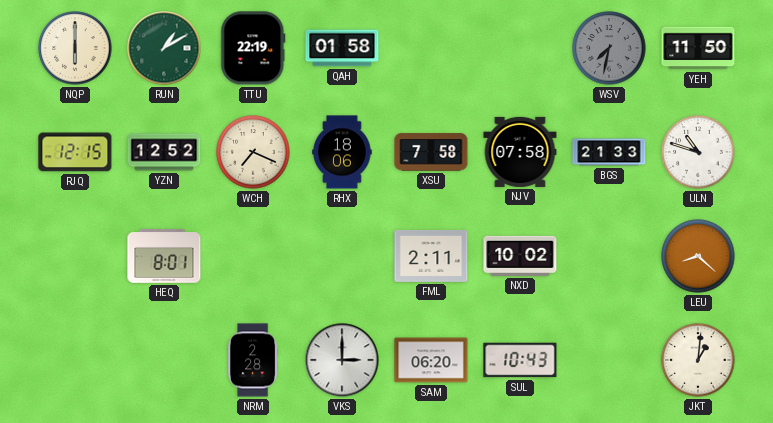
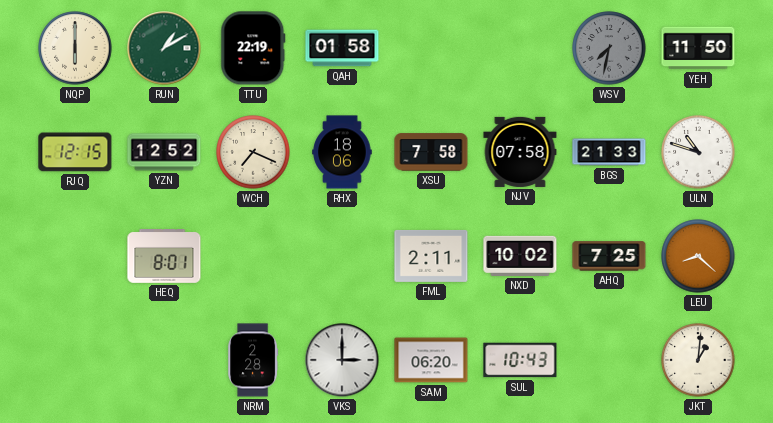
AHQ: none -> 7:25
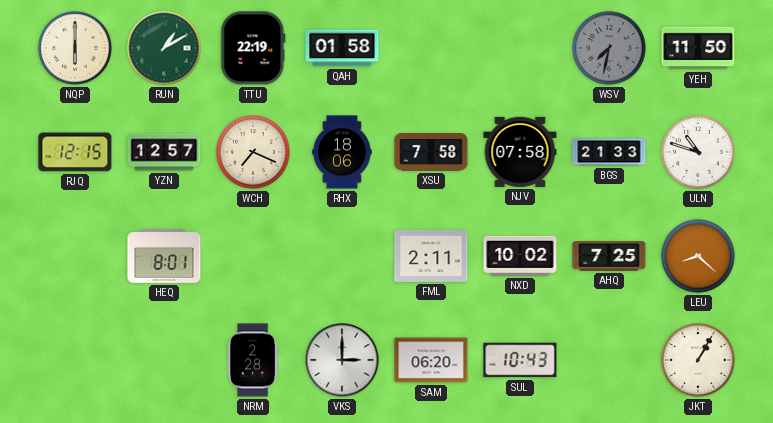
YZN: 12:52 -> 12:57
JKT: 1:01 -> 1:05
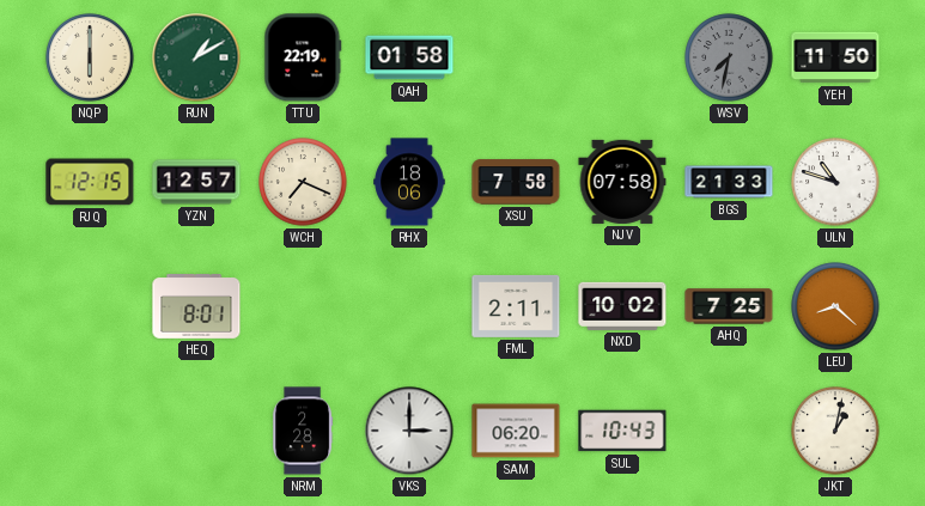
JKT: 1:05 -> 1:02
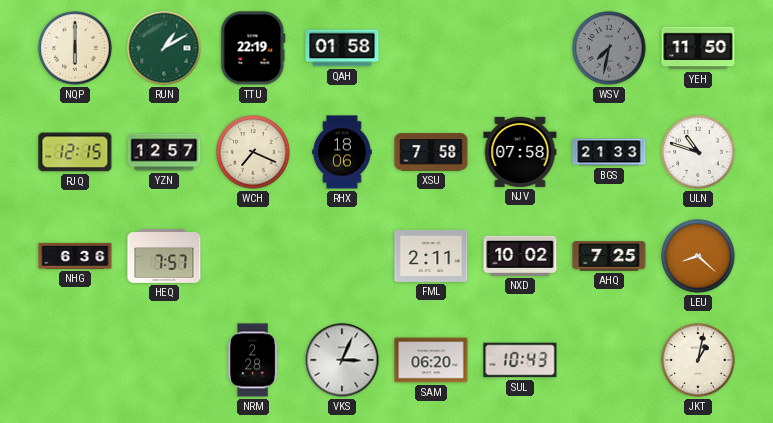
NHG: none -> 6:36
HEQ: 8:01 -> 7:57
VKS: 3:00 -> 3:04
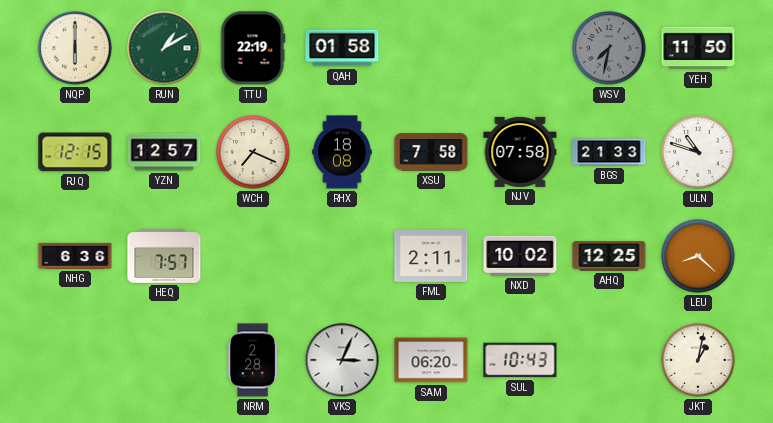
RHX: 18:06 -> 18:08
AHQ: 7:25 -> 12:25
